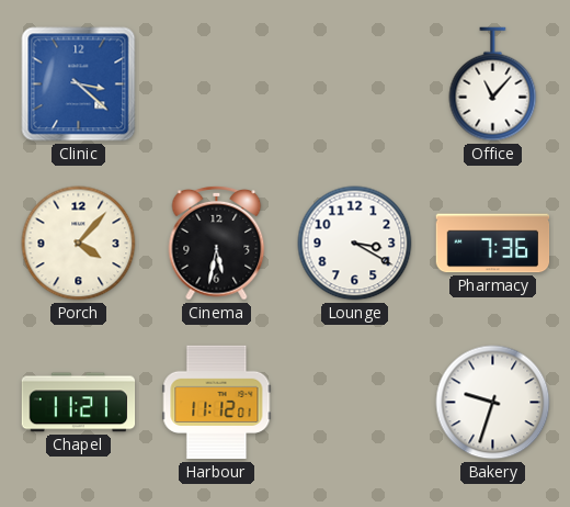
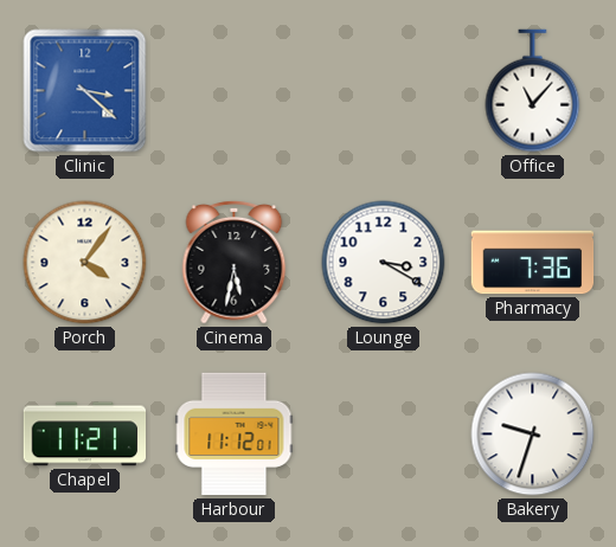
Porch: 4:07 -> 4:06
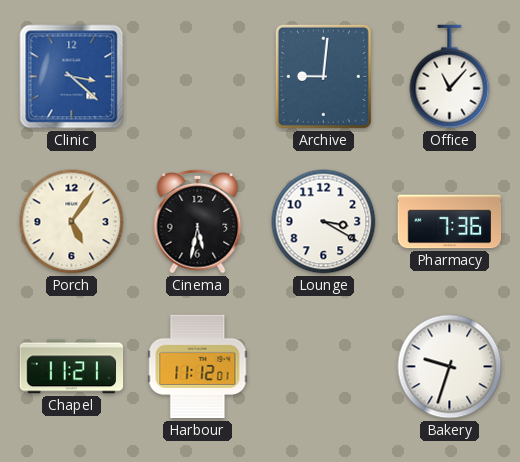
Archive: none -> 9:01
Porch: 4:06 -> 5:06
